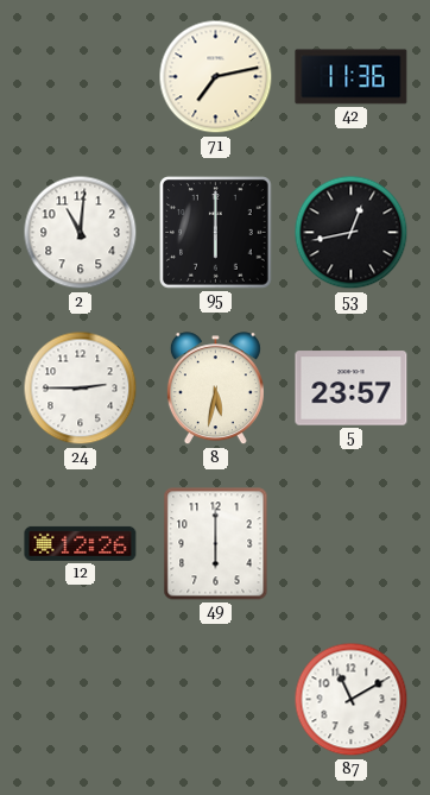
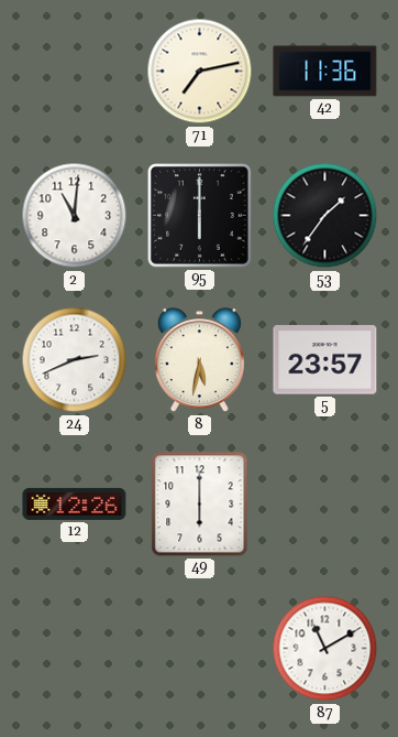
53: 12:43 -> 1:36
24: 2:45 -> 2:41
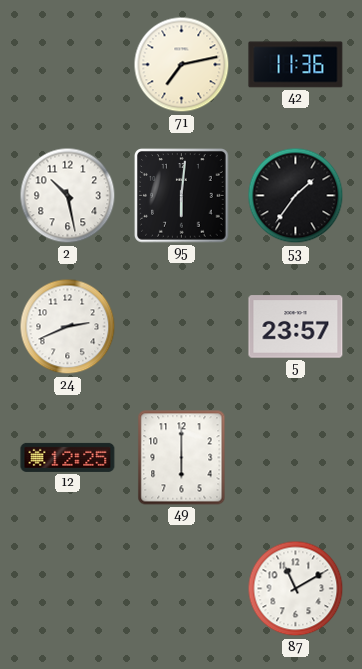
2: 11:01 -> 10:28
95: 6:00 -> 6:01
8: 5:32 -> none
12: 12:26 -> 12:25
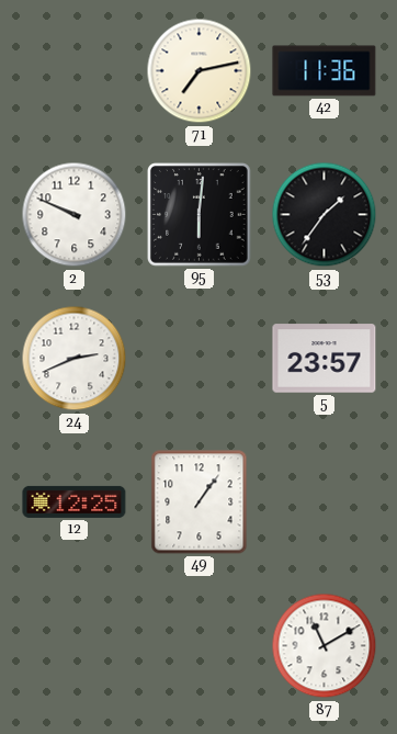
2: 10:28 -> 9:49
49: 6:00 -> 1:06
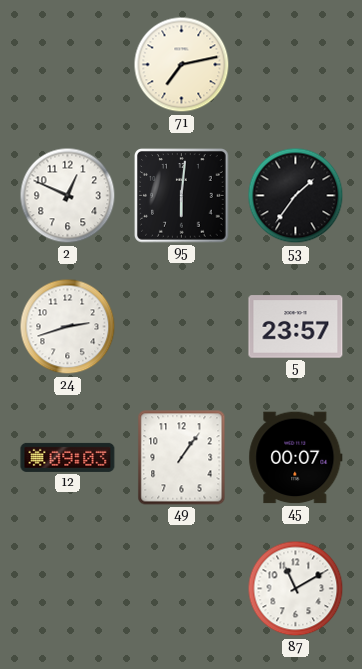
42: 11:36 -> none
2: 9:49 -> 12:49
24: 2:41 -> 2:42
12: 12:25 -> 09:03
45: none -> 00:07
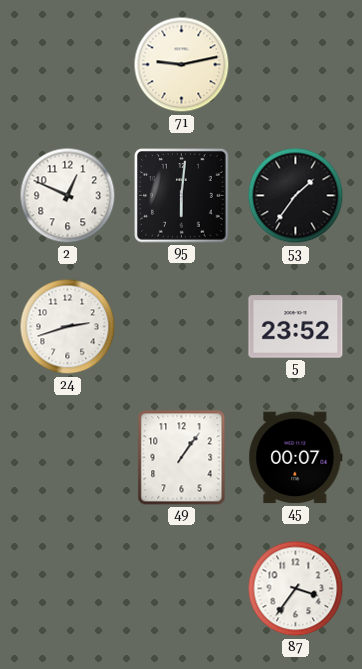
71: 7:13 -> 9:13
5: 23:57 -> 23:52
12: 09:03 -> none
87: 11:10 -> 3:36
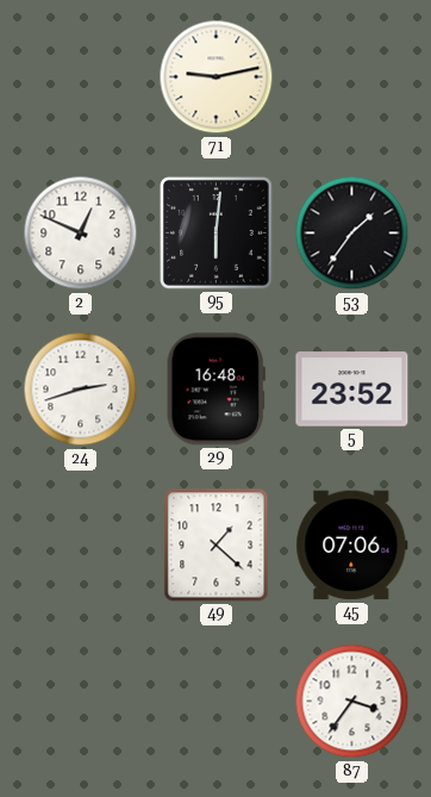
29: none -> 16:48
49: 1:06 -> 1:22
45: 00:07 -> 07:06
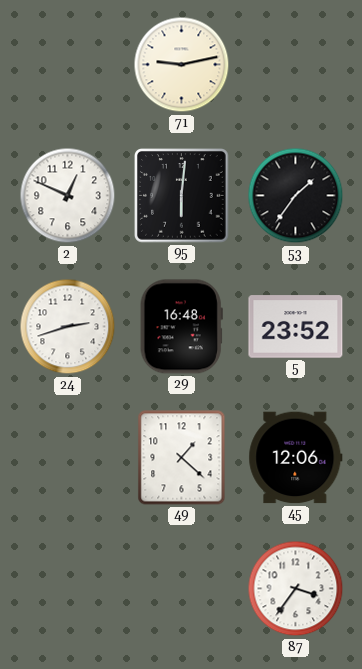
45: 07:06 -> 12:06
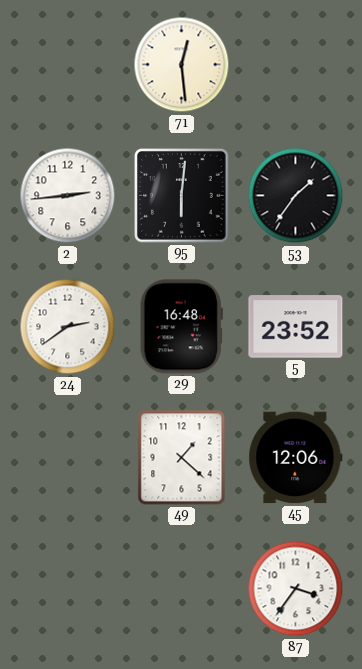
71: 9:13 -> 12:29
2: 12:49 -> 2:44
24: 2:42 -> 2:39
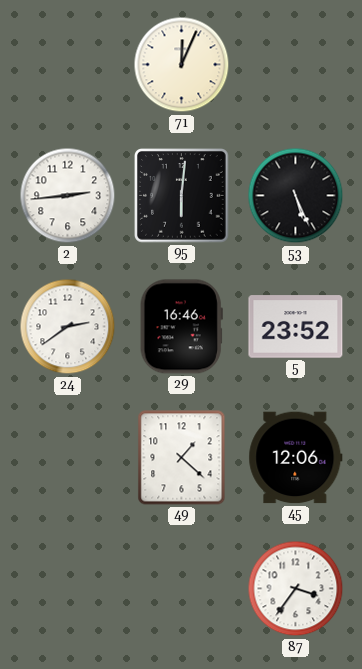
71: 12:29 -> 12:04
53: 1:36 -> 5:26
29: 16:48 -> 16:46
